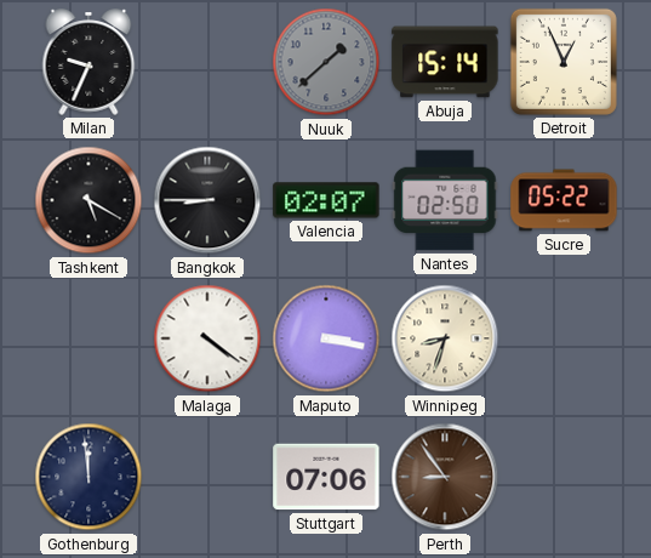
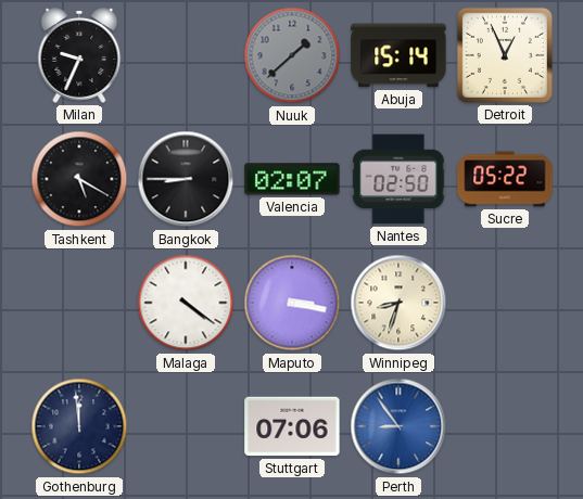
Perth dial: brown -> blue
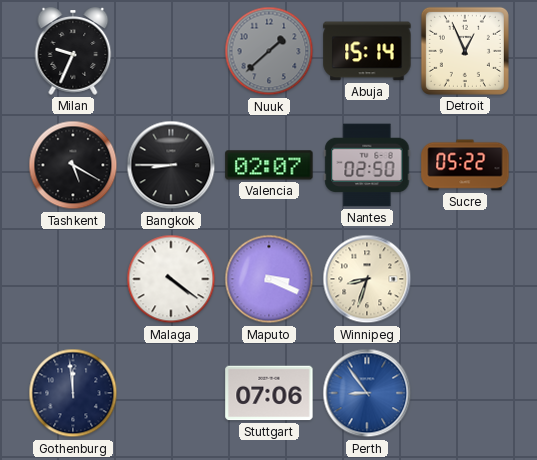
Maputo: 3:17 -> 3:19
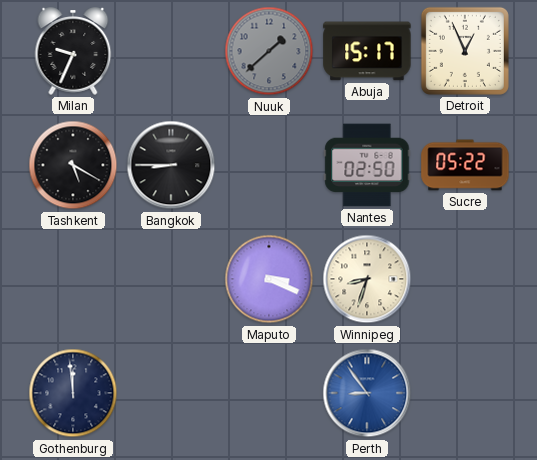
Abuja: 15:14 -> 15:17
Valencia: 02:07 -> none
Malaga: 4:21 -> none
Stuttgart: 07:06 -> none
